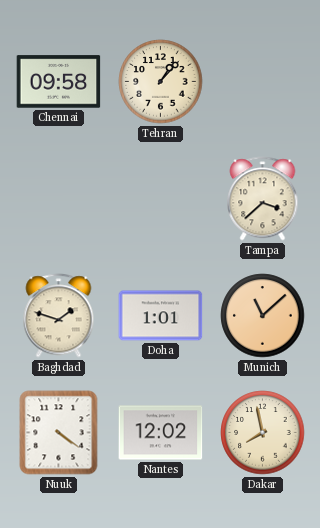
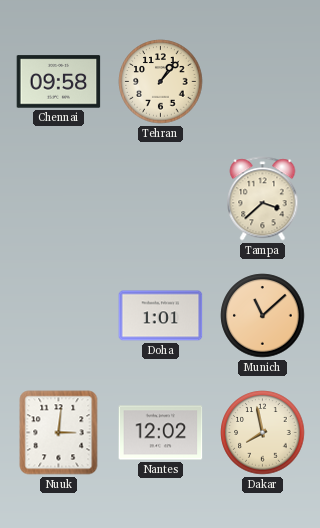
Baghdad: 1:48 -> none
Nuuk: 4:21 -> 3:01
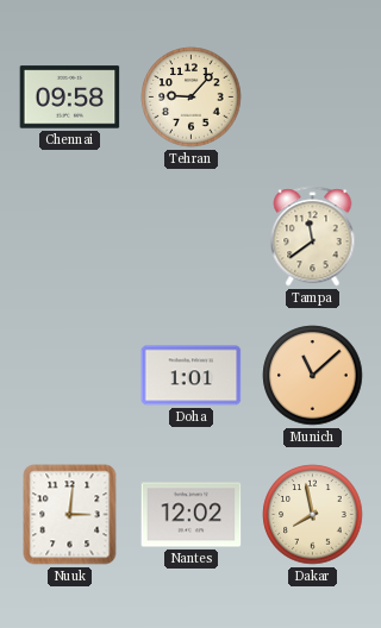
Tehran: 1:07 -> 9:07
Tampa: 3:38 -> 11:39
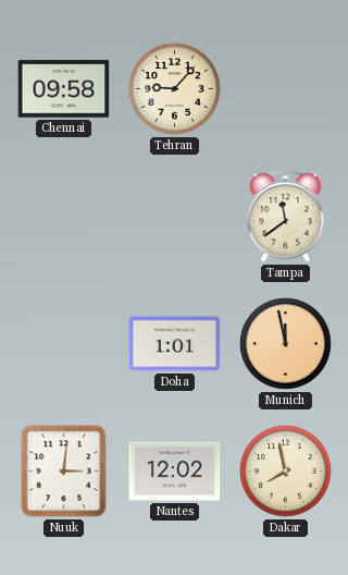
Munich: 11:08 -> 11:58
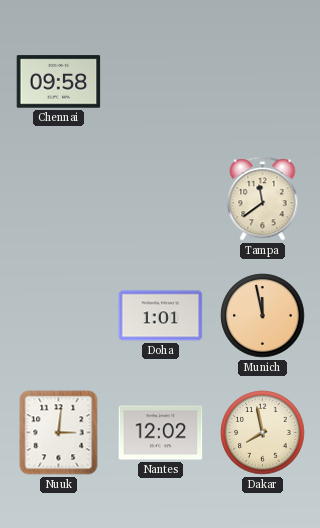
Tehran: 9:07 -> none
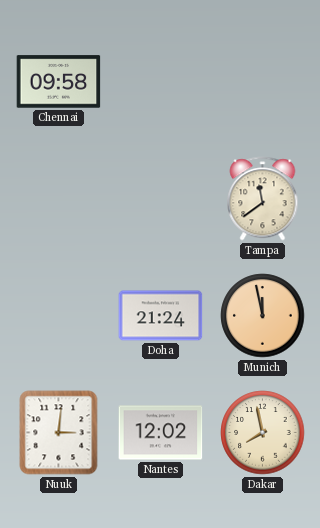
Doha: 1:01 -> 21:24
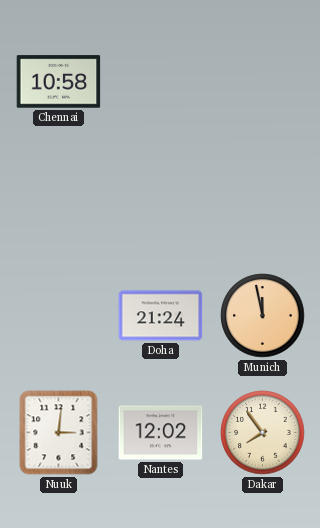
Chennai: 09:58 -> 10:58
Tampa: 11:39 -> none
Dakar: 7:58 -> 7:54
